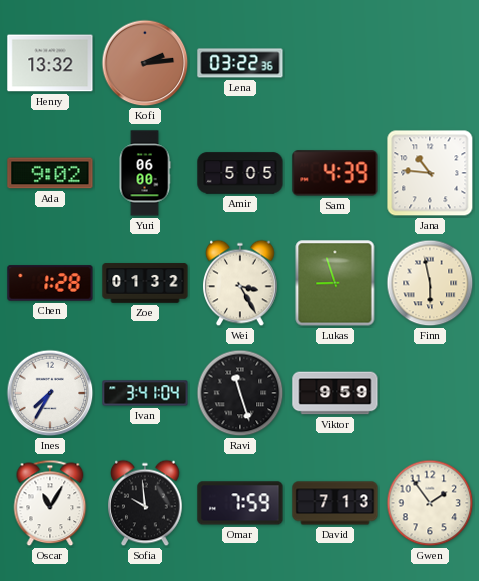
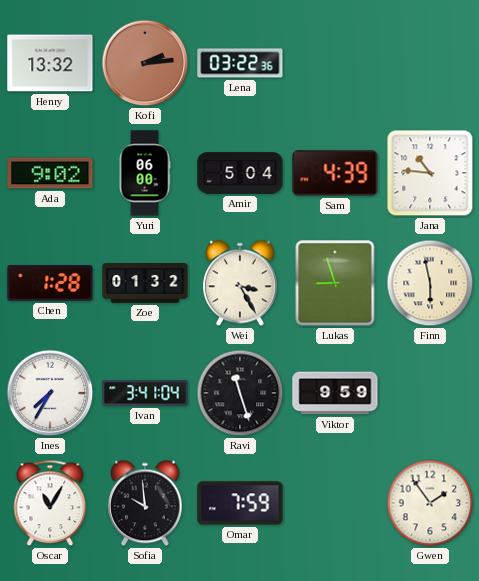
Amir: 5:05 -> 5:04
David: 7:13 -> none
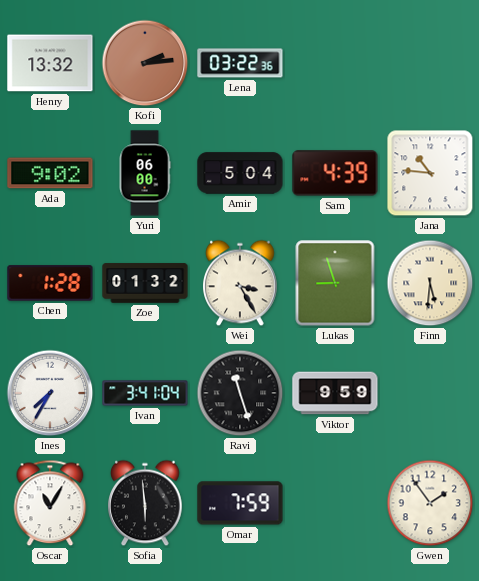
Finn: 5:58 -> 5:31
Sofia: 9:59 -> 5:59
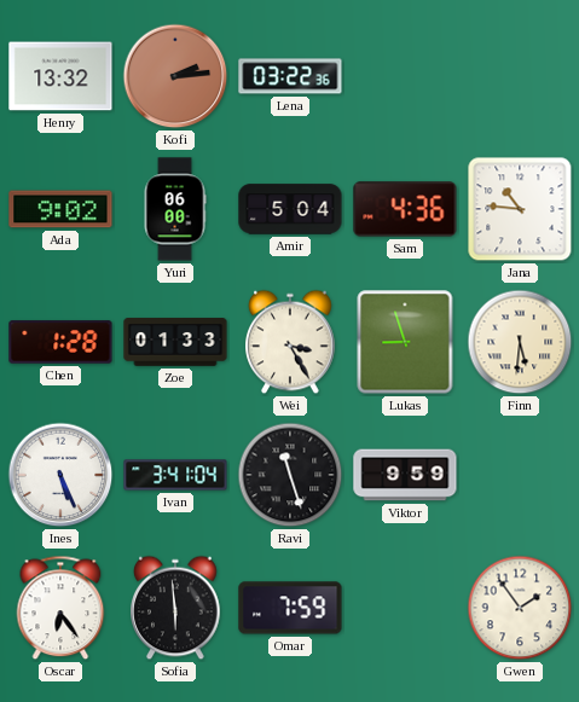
Sam: 4:39 -> 4:36
Zoe: 01:32 -> 01:33
Ines: 7:35 -> 5:26
Oscar: 11:05 -> 6:24
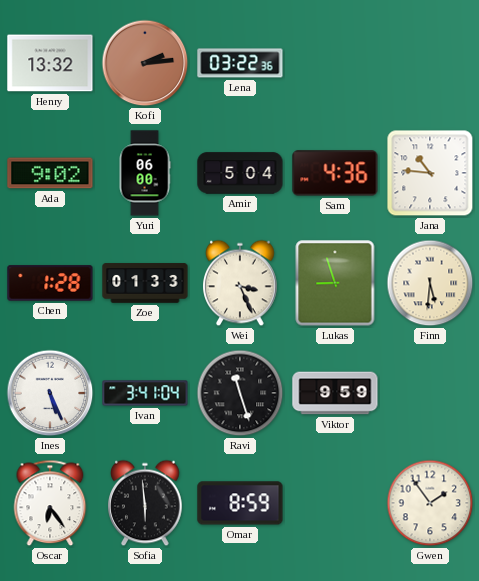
Wei: 3:25 -> 3:26
Omar: 7:59 -> 8:59
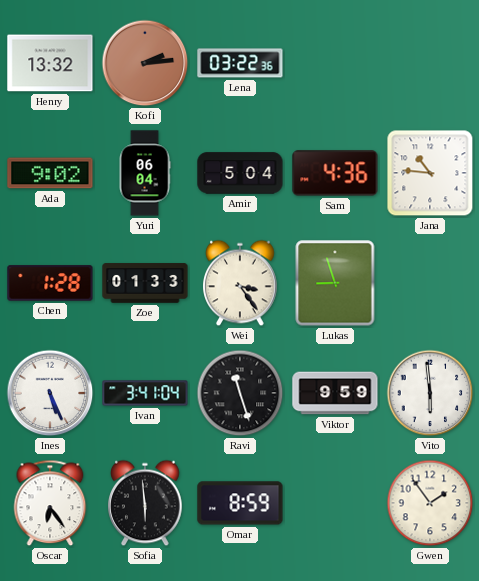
Yuri: 06:00 -> 06:04
Wei: 3:26 -> 3:24
Finn: 5:31 -> none
Vito: none -> 5:59
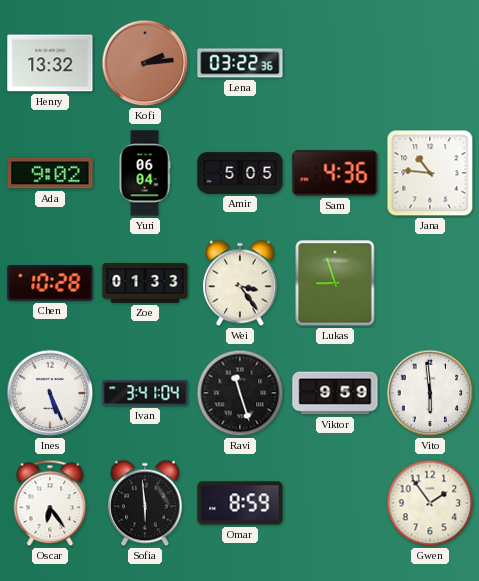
Amir: 5:04 -> 5:05
Chen: 1:28 -> 10:28
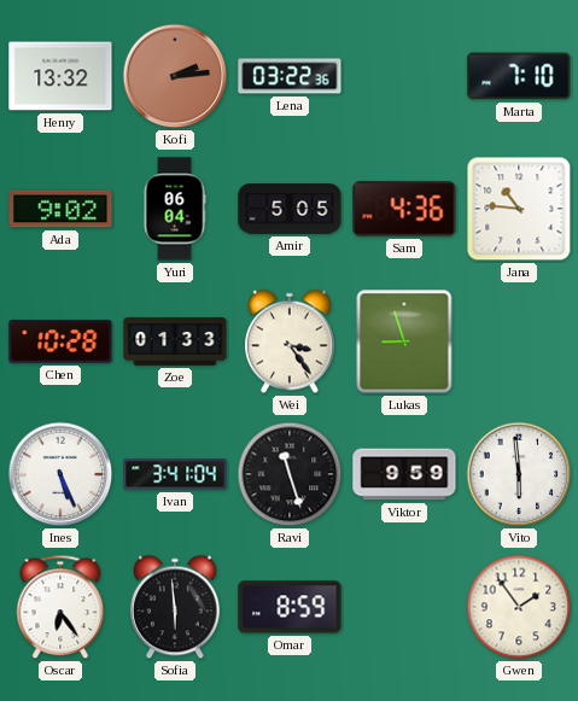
Marta: none -> 7:10
